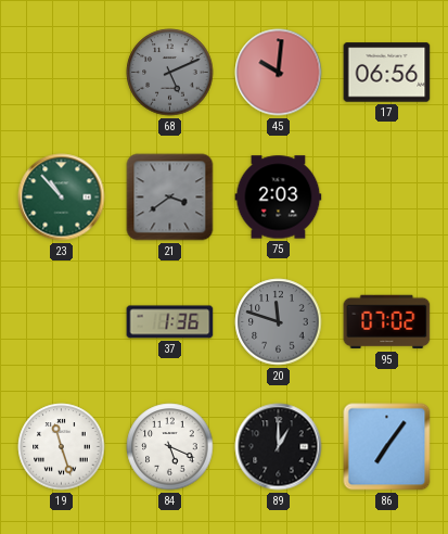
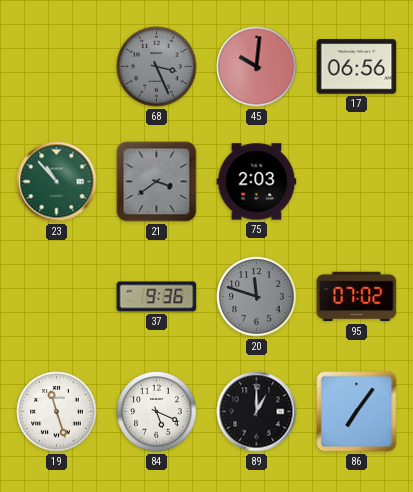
68: 5:11 -> 3:26
37: 1:36 -> 9:36
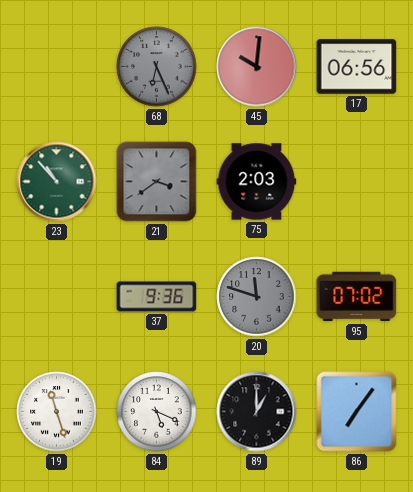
68: 3:26 -> 6:26
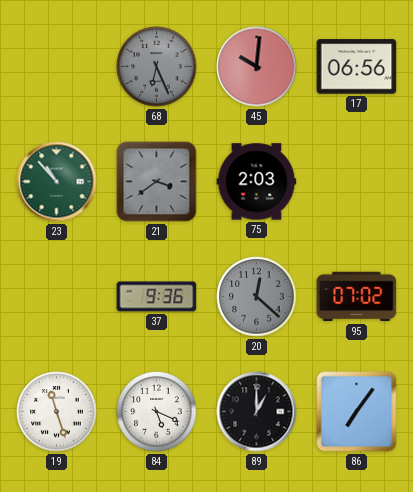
20: 11:48 -> 12:22
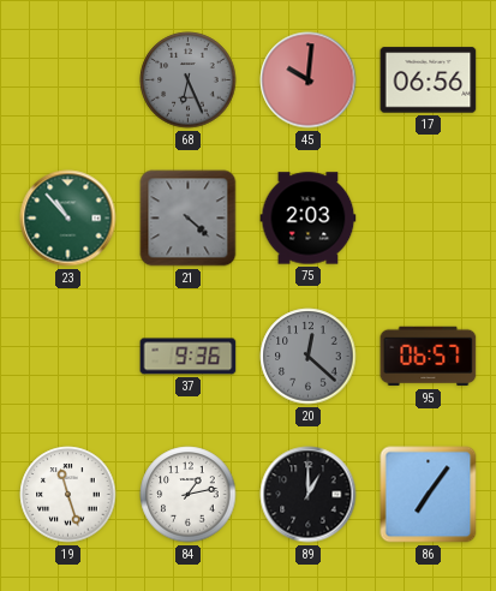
21: 3:39 -> 4:22
95: 07:02 -> 06:57
84: 5:19 -> 1:13
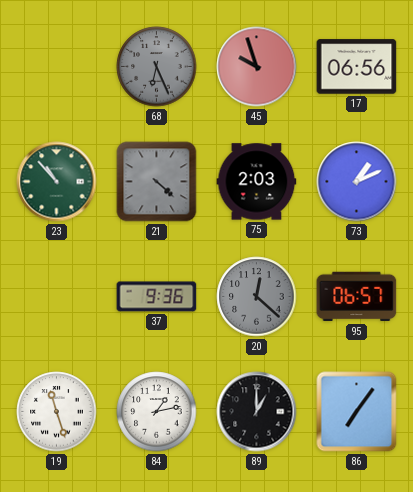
45: 10:01 -> 9:57
73: none -> 1:11
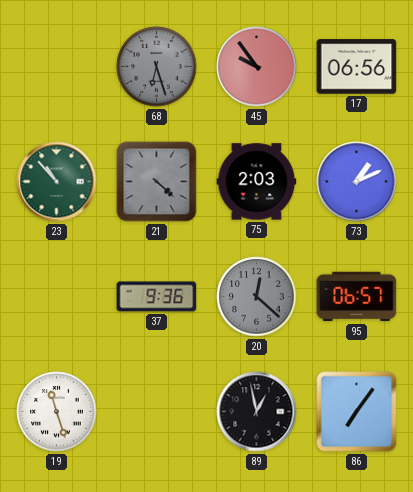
68: 6:26 -> 6:27
45: 9:57 -> 9:54
84: 1:13 -> none
89: 1:00 -> 12:58
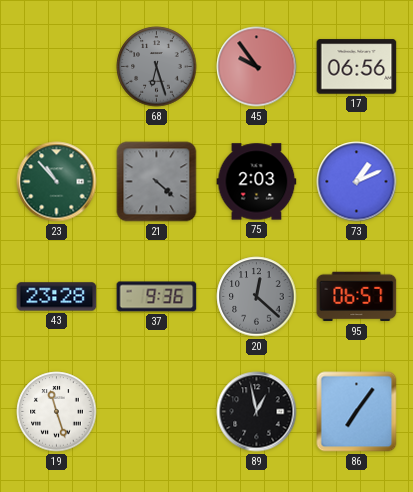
43: none -> 23:28
